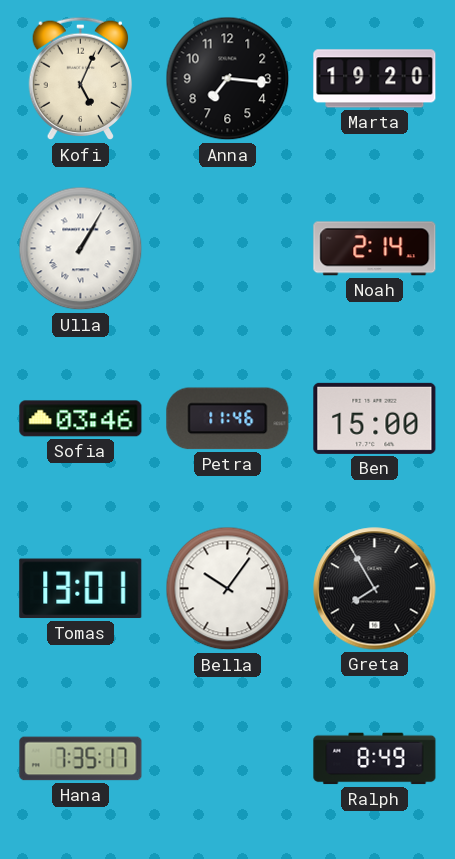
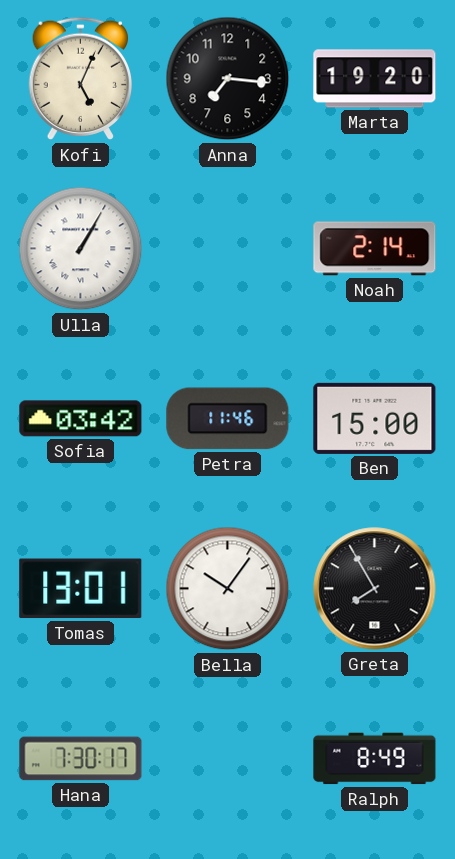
Sofia: 03:46 -> 03:42
Hana: 7:35 -> 7:30
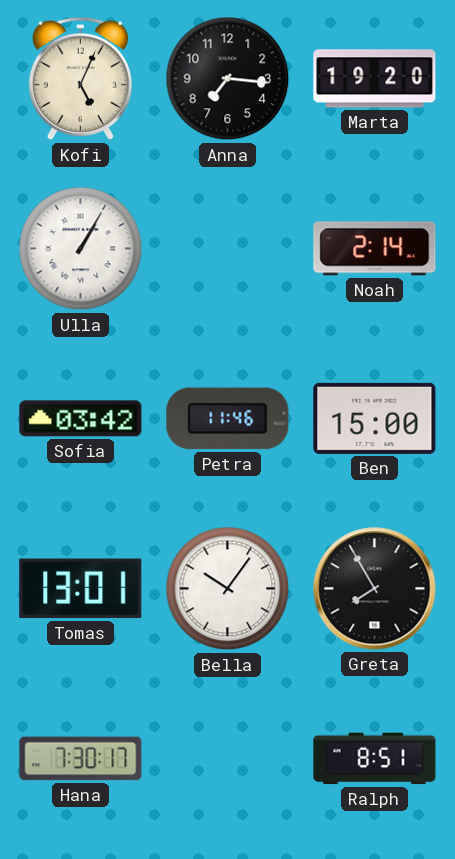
Ralph: 8:49 -> 8:51
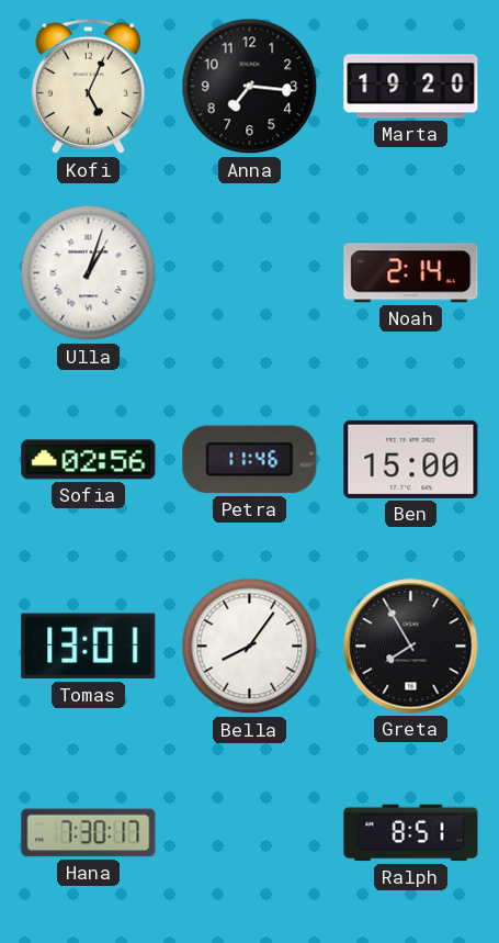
Ulla: 1:05 -> 1:03
Sofia: 03:42 -> 02:56
Bella: 10:06 -> 8:06
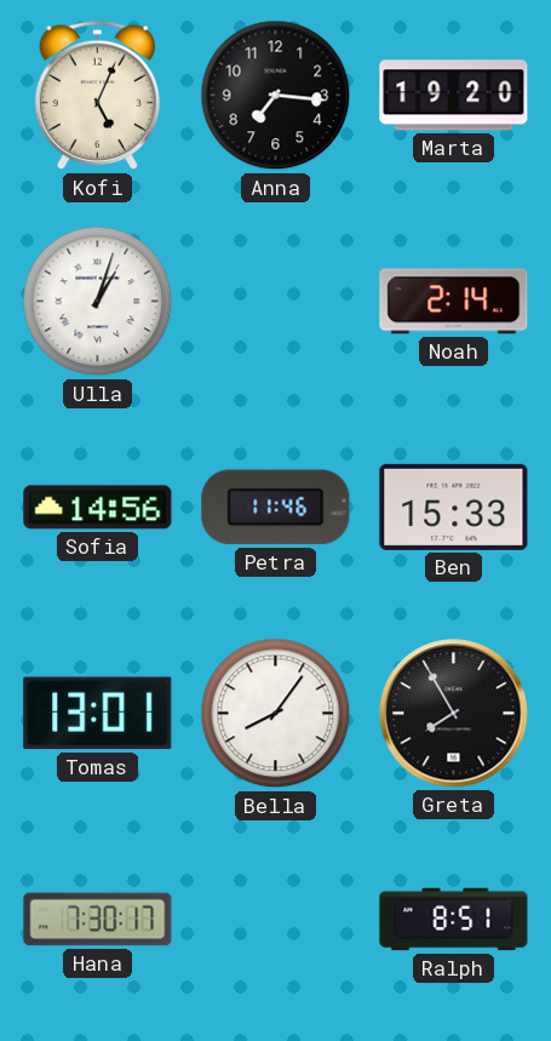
Sofia: 02:56 -> 14:56
Ben: 15:00 -> 15:33
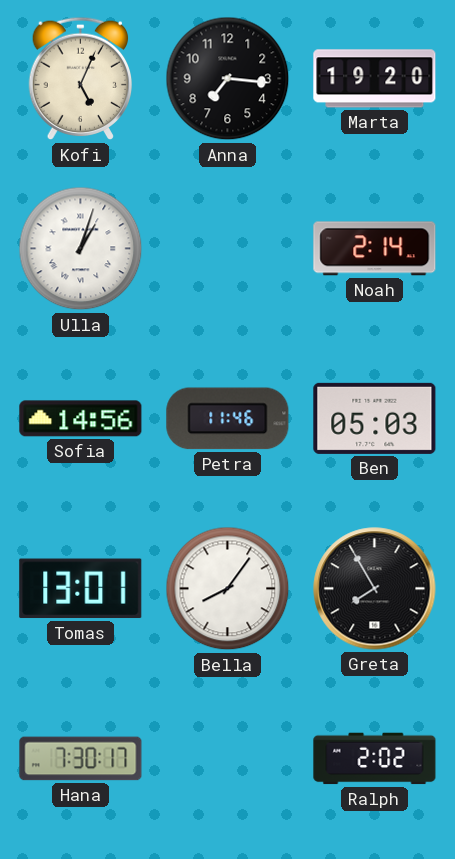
Ben: 15:33 -> 05:03
Ralph: 8:51 -> 2:02
